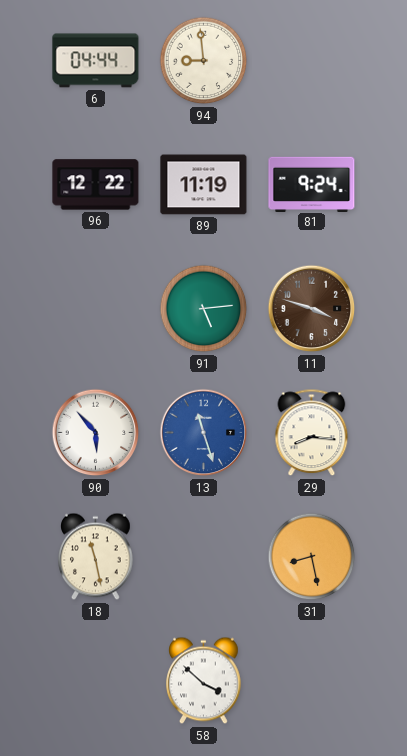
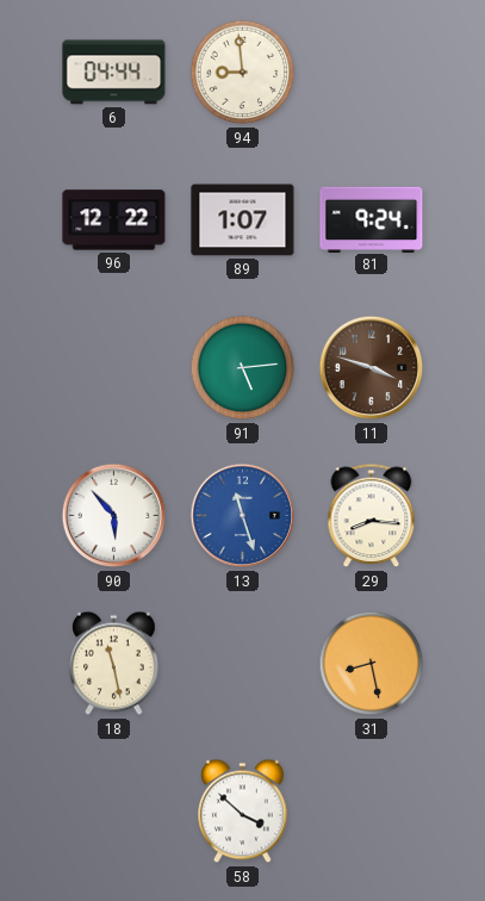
89: 11:19 -> 1:07
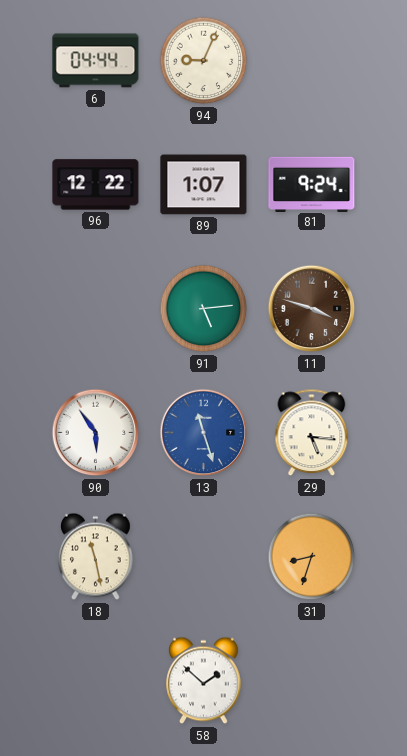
94: 8:59 -> 9:04
90: 5:53 -> 5:54
29: 8:16 -> 5:16
31: 8:28 -> 8:33
58: 3:52 -> 1:52
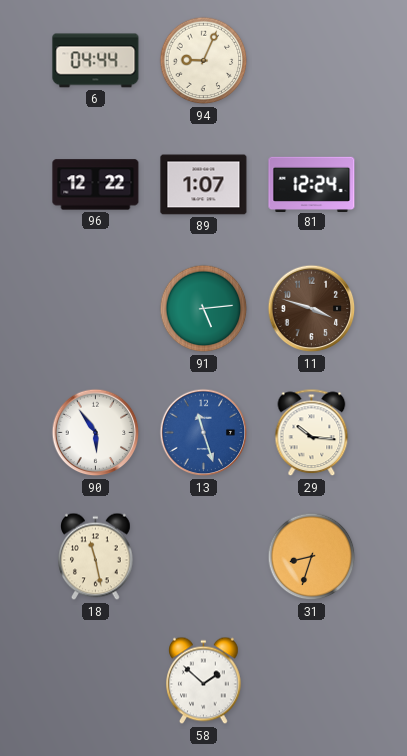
81: 9:24 -> 12:24
29: 5:16 -> 10:16
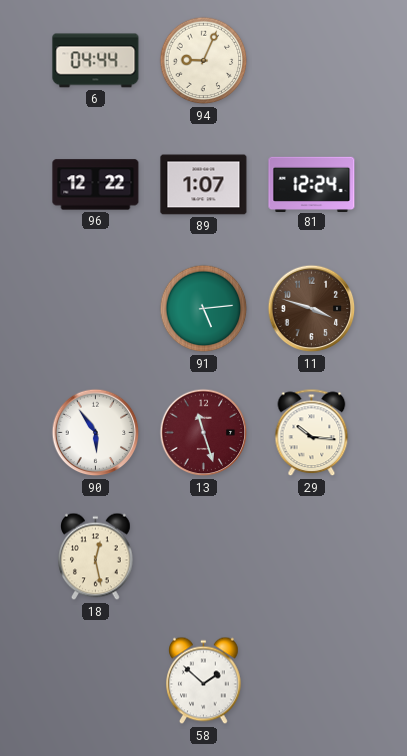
13 dial: blue -> burgundy
18: 11:28 -> 12:28
31: 8:33 -> none
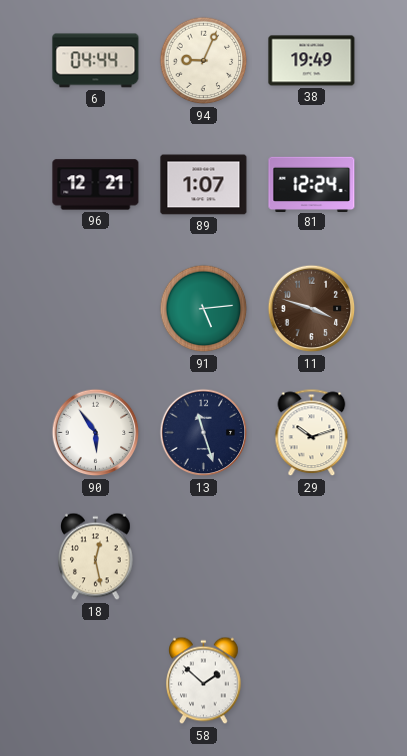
38: none -> 19:49
96: 12:22 -> 12:21
13 dial: burgundy -> navy
29: 10:16 -> 10:12
